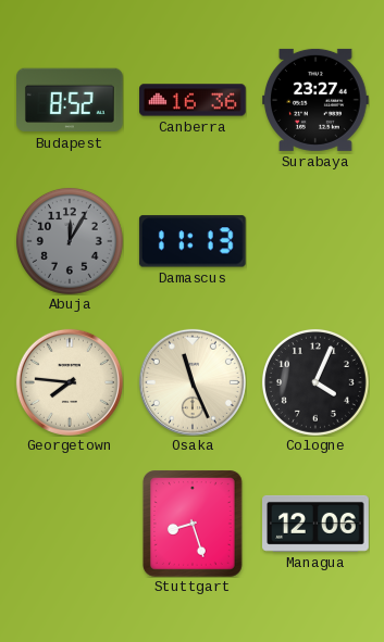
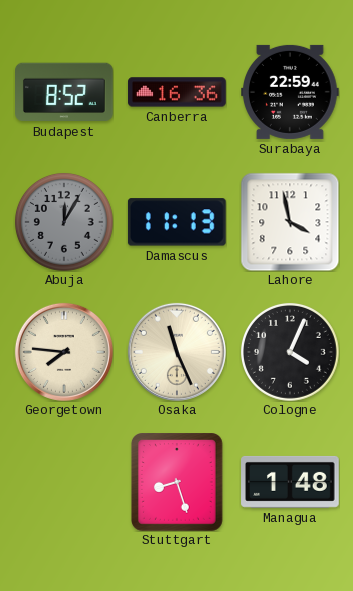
Surabaya: 23:27 -> 22:59
Lahore: none -> 3:58
Managua: 12:06 -> 1:48
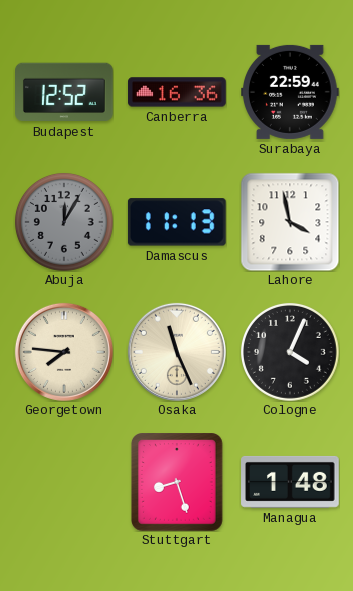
Budapest: 8:52 -> 12:52
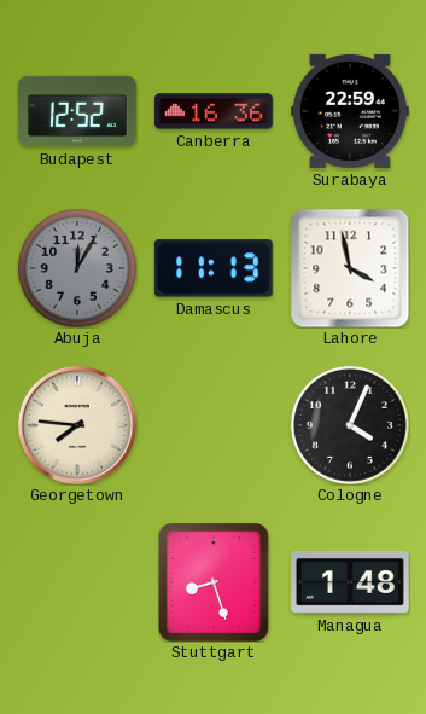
Osaka: 11:26 -> none
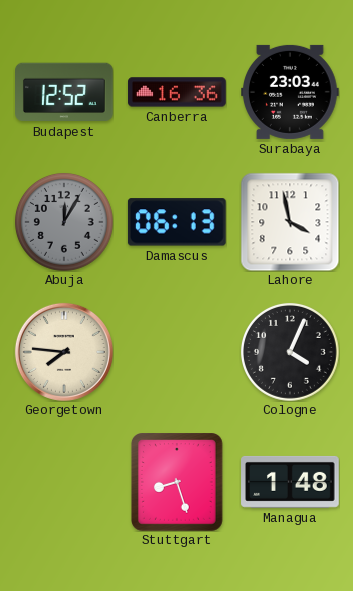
Surabaya: 22:59 -> 23:03
Damascus: 11:13 -> 06:13
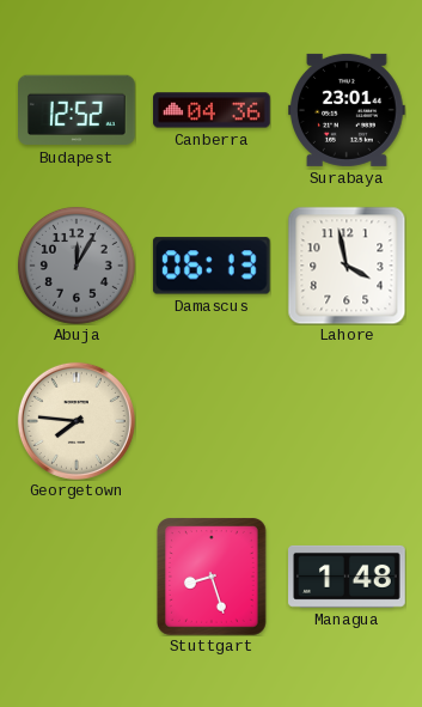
Canberra: 16:36 -> 04:36
Surabaya: 23:03 -> 23:01
Cologne: 4:04 -> none
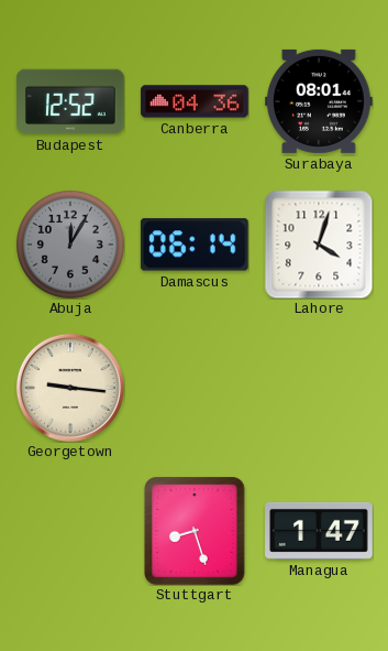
Surabaya: 23:01 -> 08:01
Damascus: 06:13 -> 06:14
Lahore: 3:58 -> 4:03
Georgetown: 7:46 -> 9:16
Managua: 1:48 -> 1:47
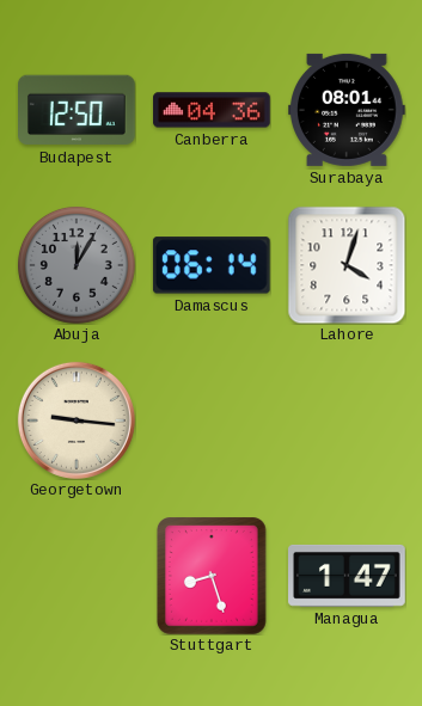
Budapest: 12:52 -> 12:50
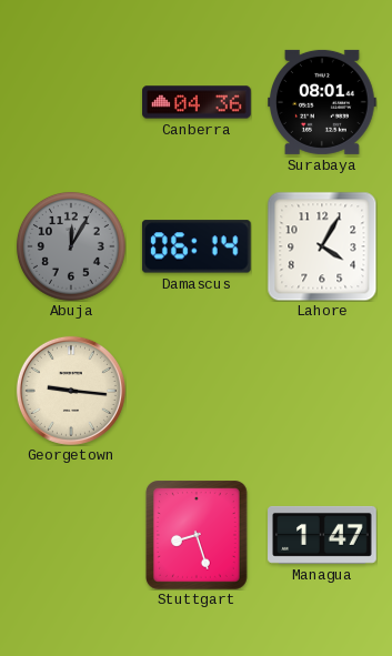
Budapest: 12:50 -> none
Lahore: 4:03 -> 4:05
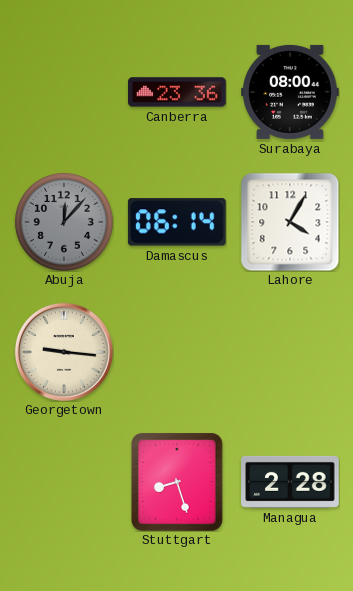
Canberra: 04:36 -> 23:36
Surabaya: 08:01 -> 08:00
Abuja: 12:05 -> 12:07
Managua: 1:47 -> 2:28
